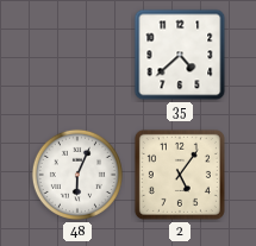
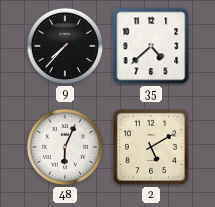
9: none -> 7:37
2: 5:06 -> 5:10
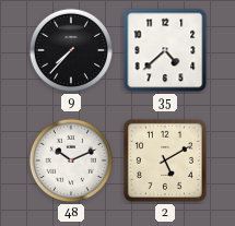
48: 6:04 -> 10:11
